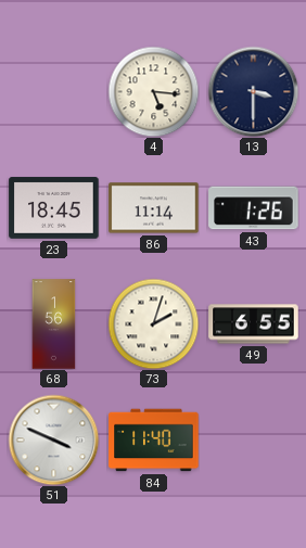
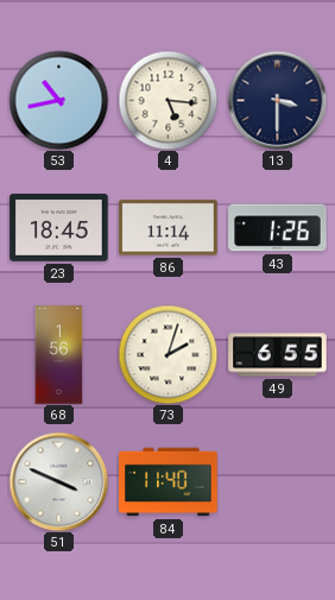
53: none -> 10:43
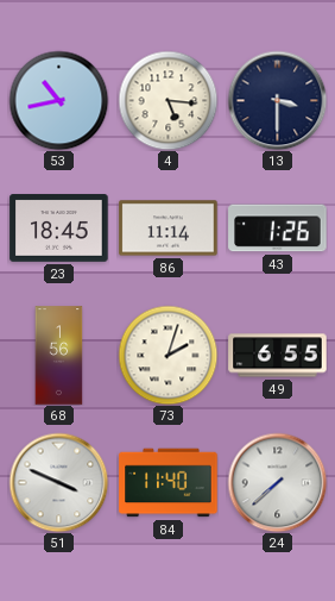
24: none -> 7:38
